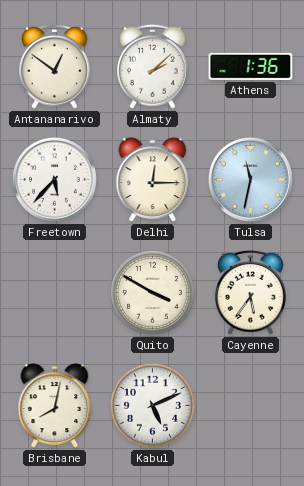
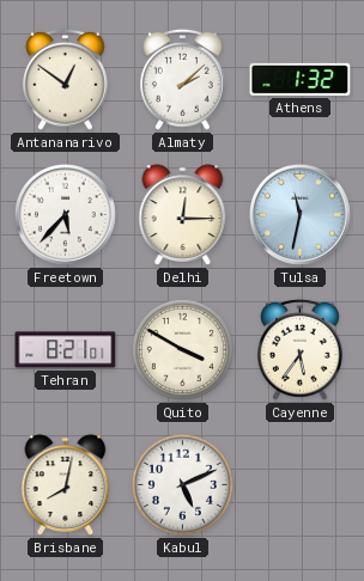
Athens: 1:36 -> 1:32
Tehran: none -> 8:21
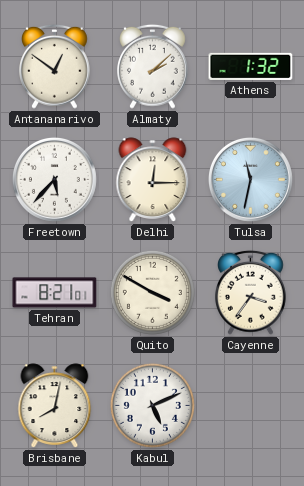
Cayenne: 5:36 -> 3:36
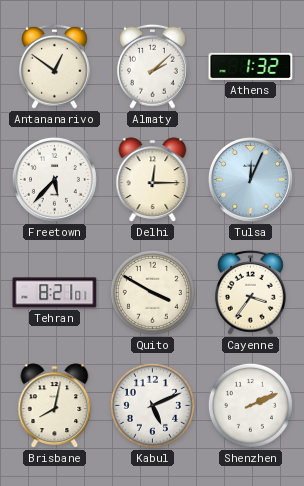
Tulsa: 11:32 -> 12:04
Shenzhen: none -> 2:11
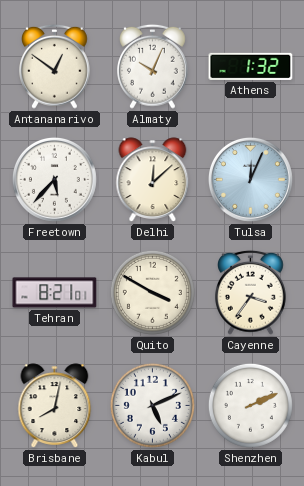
Almaty: 2:08 -> 10:04
Delhi: 12:15 -> 12:08
